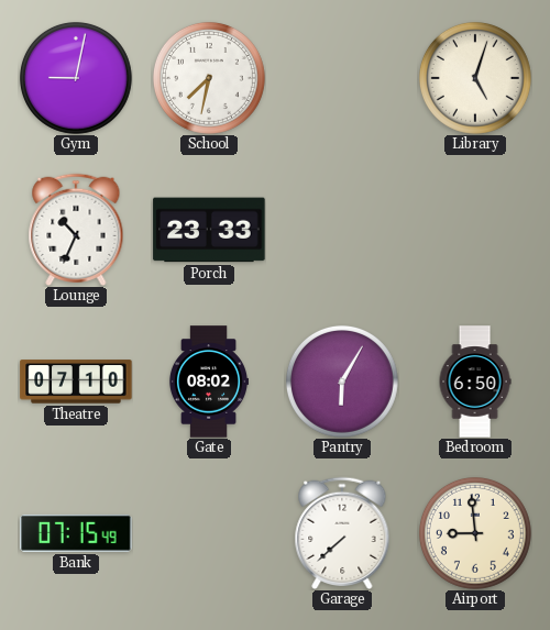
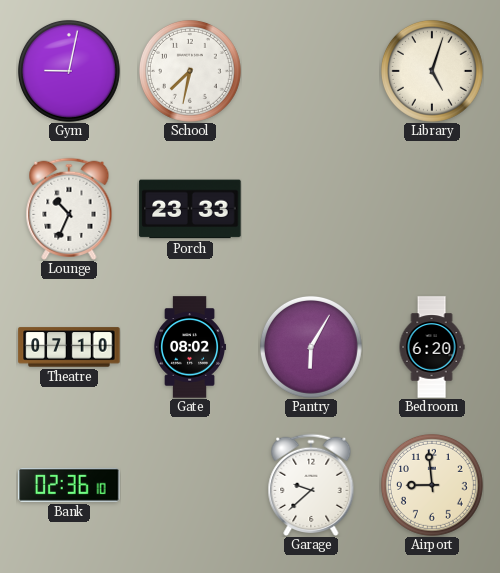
Bedroom: 6:50 -> 6:20
Bank: 07:15 -> 02:36
Garage: 7:38 -> 9:38
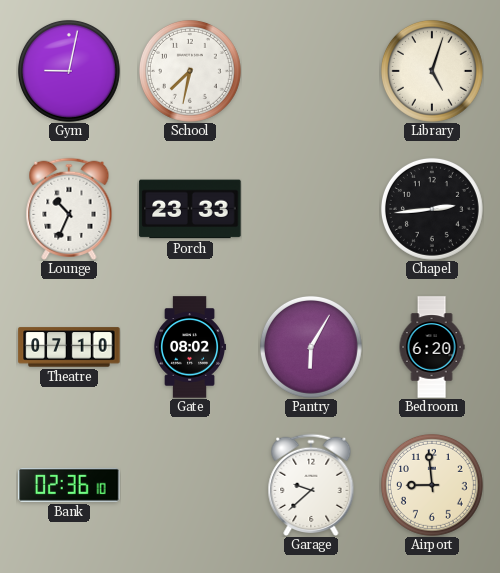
Chapel: none -> 2:44
